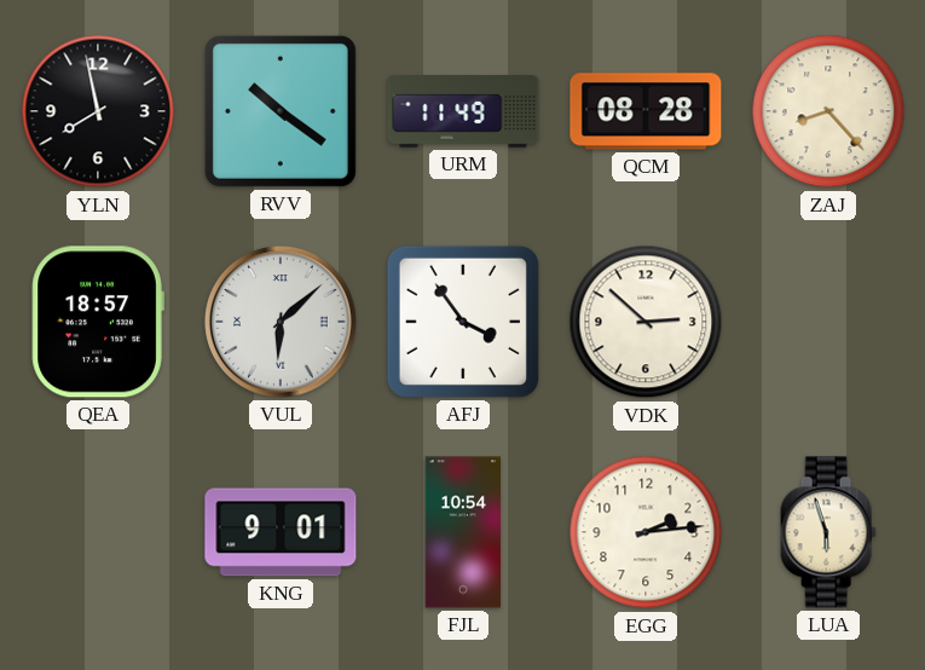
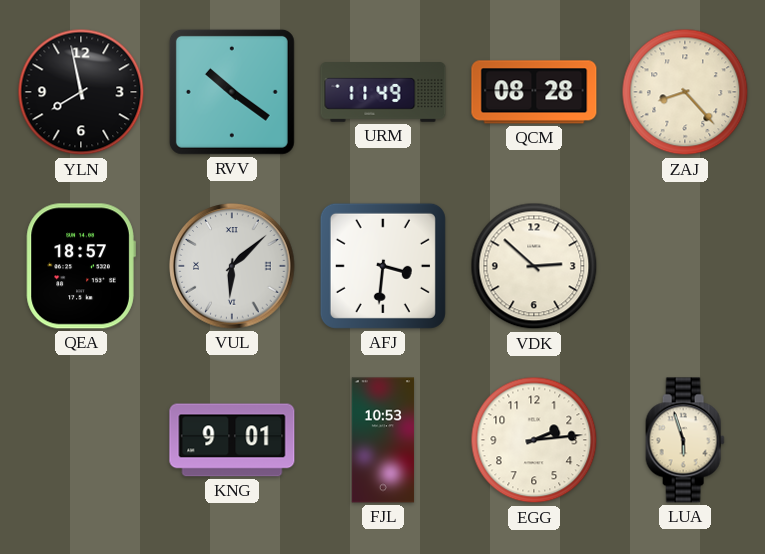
AFJ: 3:54 -> 3:31
FJL: 10:54 -> 10:53
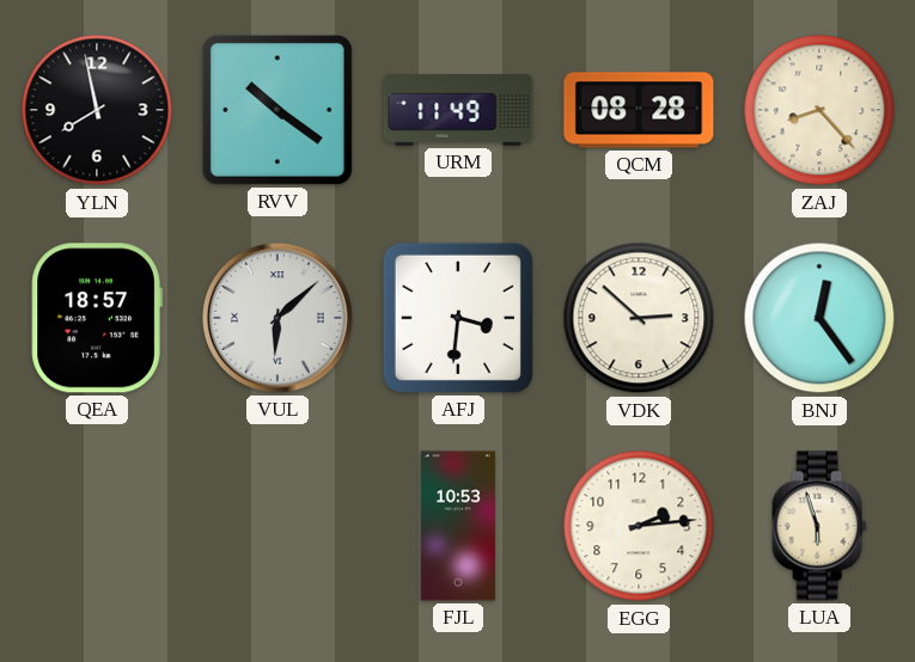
BNJ: none -> 12:24
KNG: 9:01 -> none
